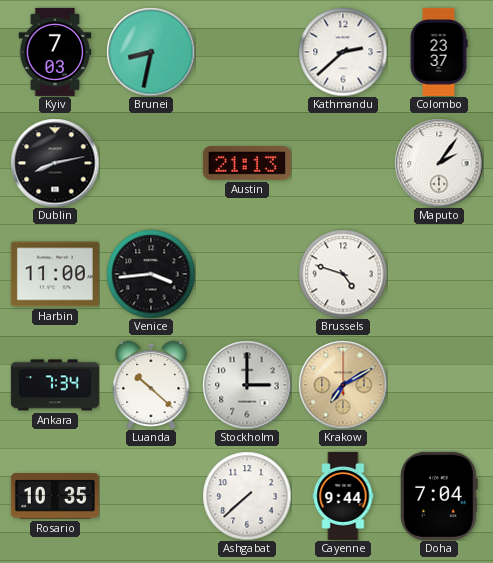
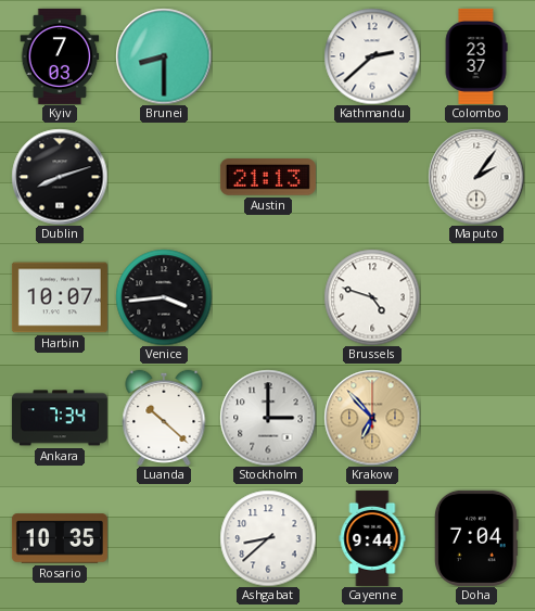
Brunei: 8:32 -> 8:30
Dublin: 8:13 -> 8:12
Harbin: 11:00 -> 10:07
Krakow: 7:10 -> 6:53
Ashgabat: 7:38 -> 8:38
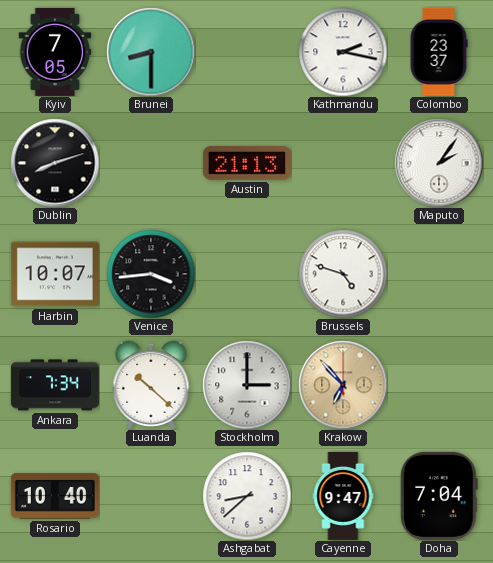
Kyiv: 7:03 -> 7:05
Kathmandu: 2:38 -> 2:17
Rosario: 10:35 -> 10:40
Cayenne: 9:44 -> 9:47
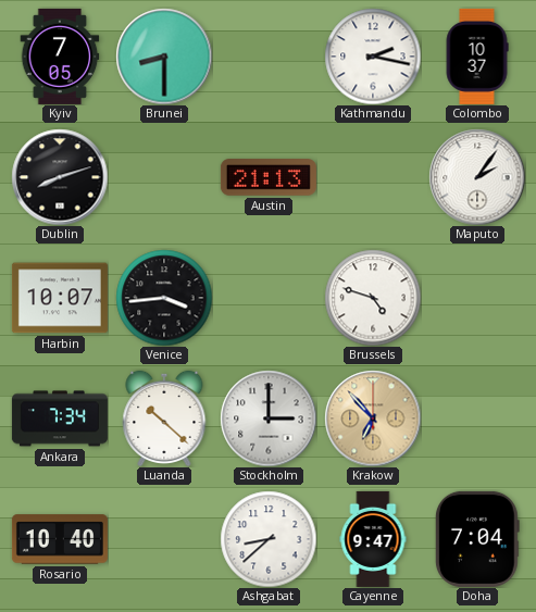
Colombo: 23:37 -> 10:37
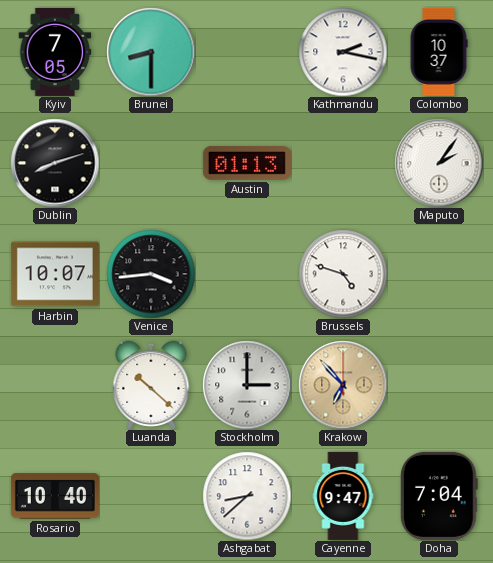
Austin: 21:13 -> 01:13
Ankara: 7:34 -> none
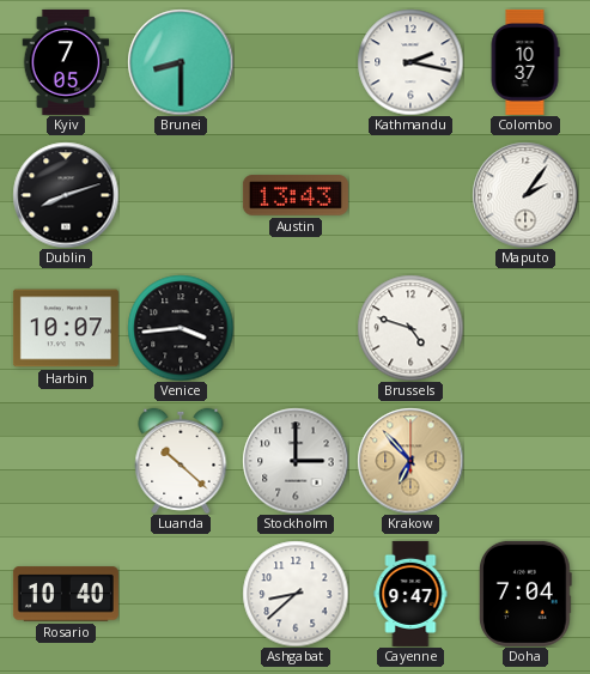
Austin: 01:13 -> 13:43
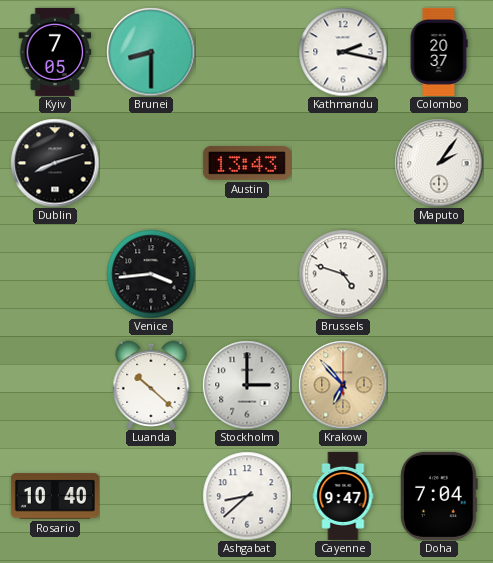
Colombo: 10:37 -> 20:37
Harbin: 10:07 -> none
